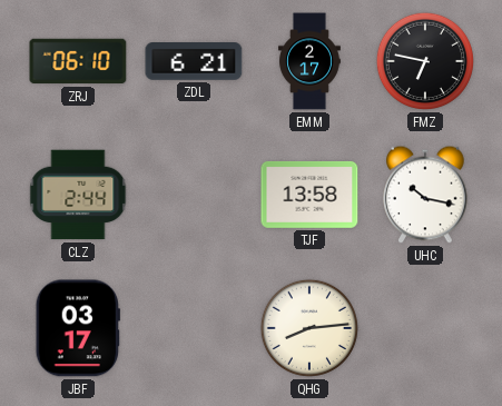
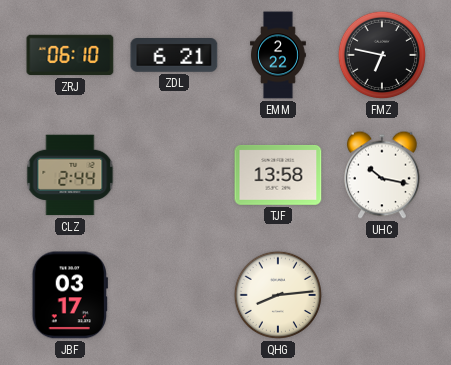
EMM: 2:17 -> 2:22
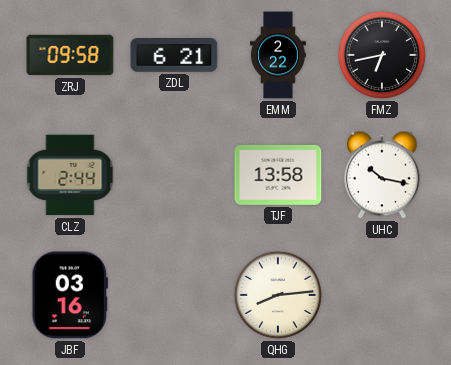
ZRJ: 06:10 -> 09:58
FMZ: 6:47 -> 6:43
JBF: 03:17 -> 03:16
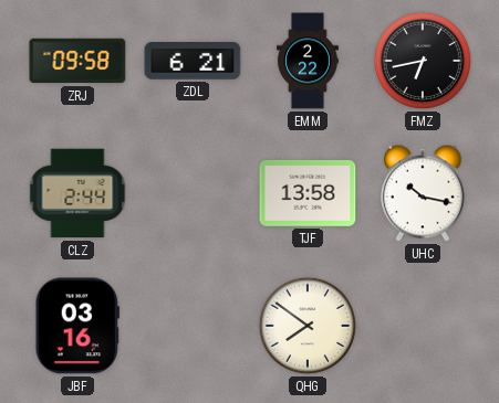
QHG: 8:14 -> 7:51
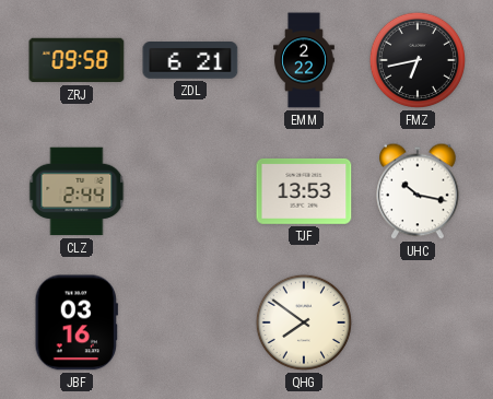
TJF: 13:58 -> 13:53
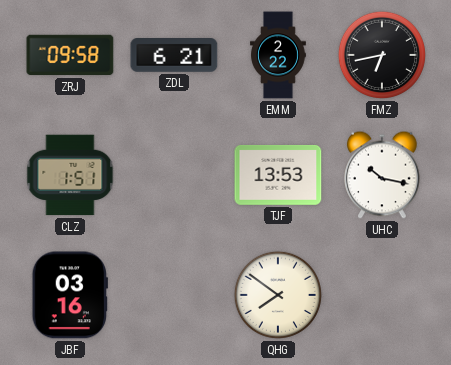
CLZ: 2:44 -> 1:51
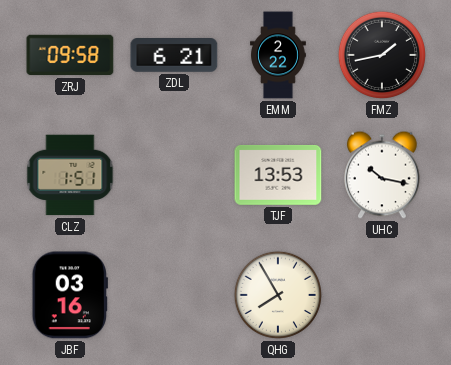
FMZ: 6:43 -> 1:43
QHG: 7:51 -> 7:55
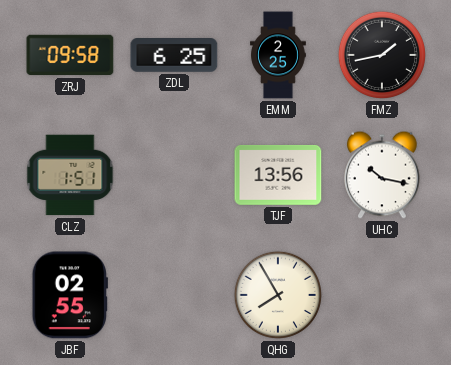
ZDL: 6:21 -> 6:25
EMM: 2:22 -> 2:25
TJF: 13:53 -> 13:56
JBF: 03:16 -> 02:55
